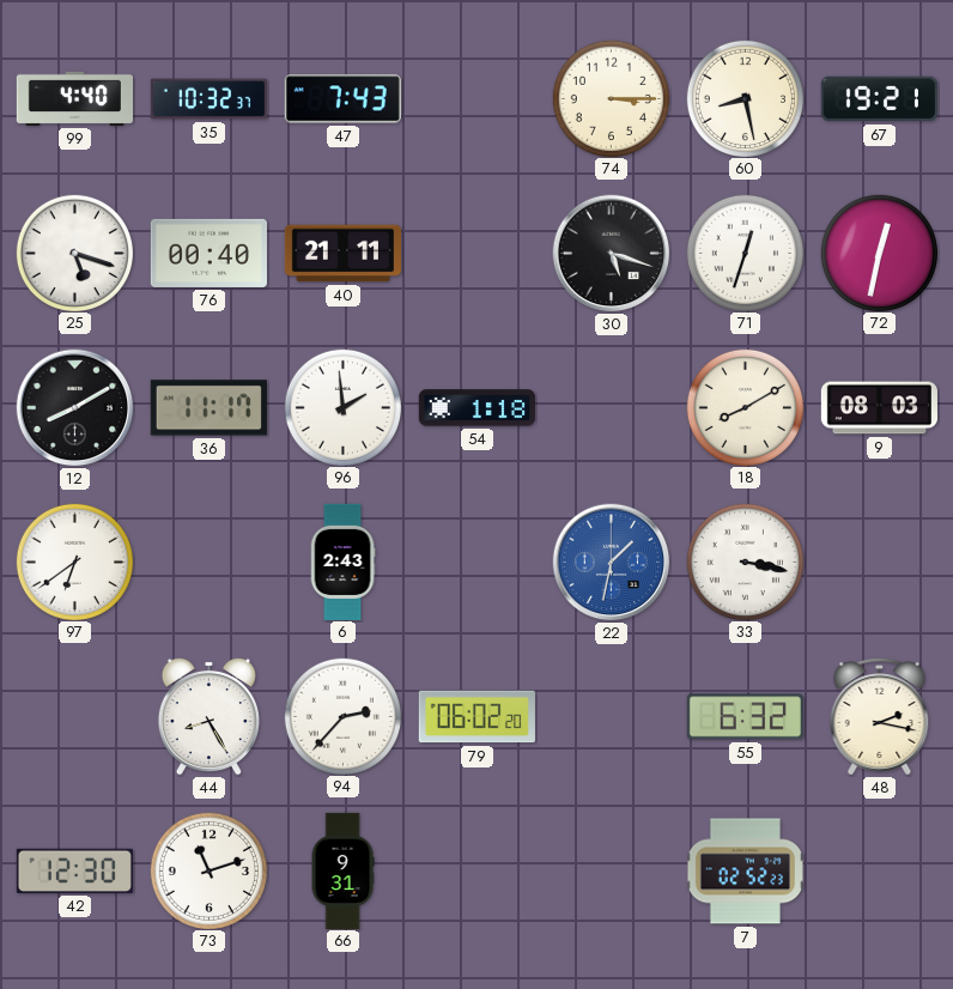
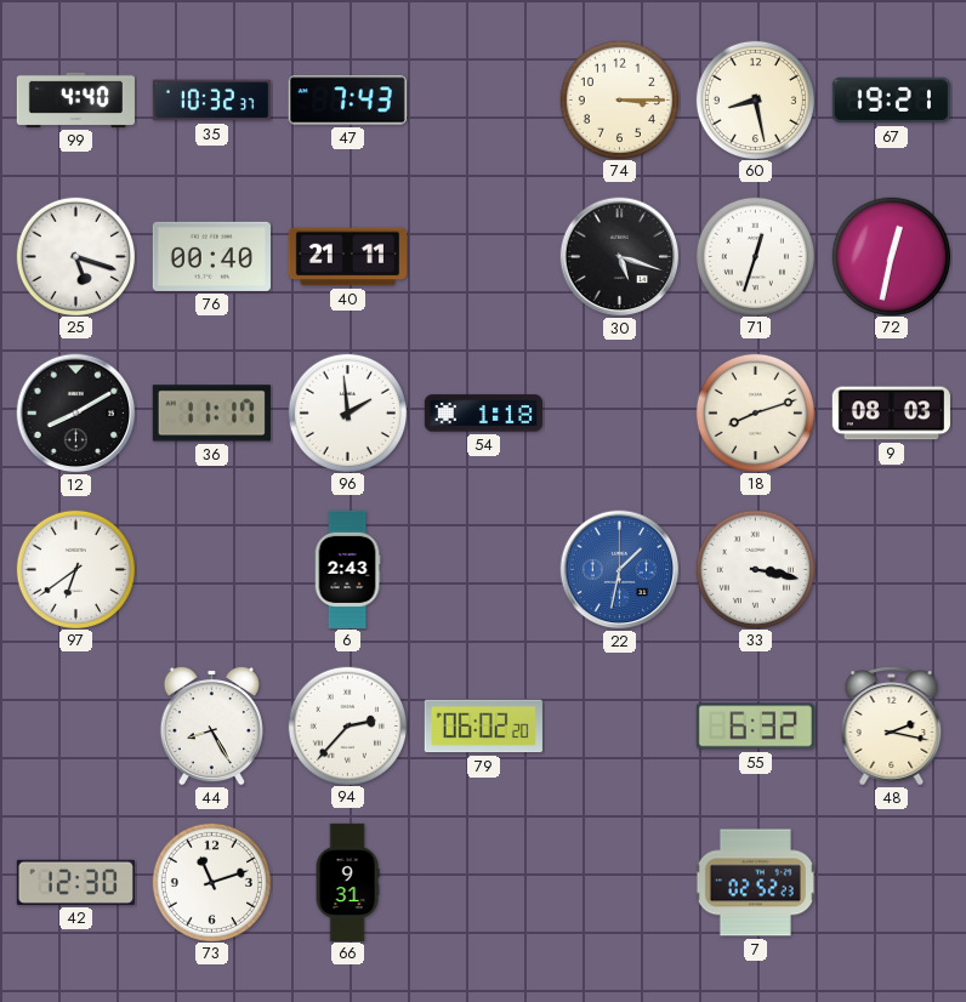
18: 8:10 -> 8:12
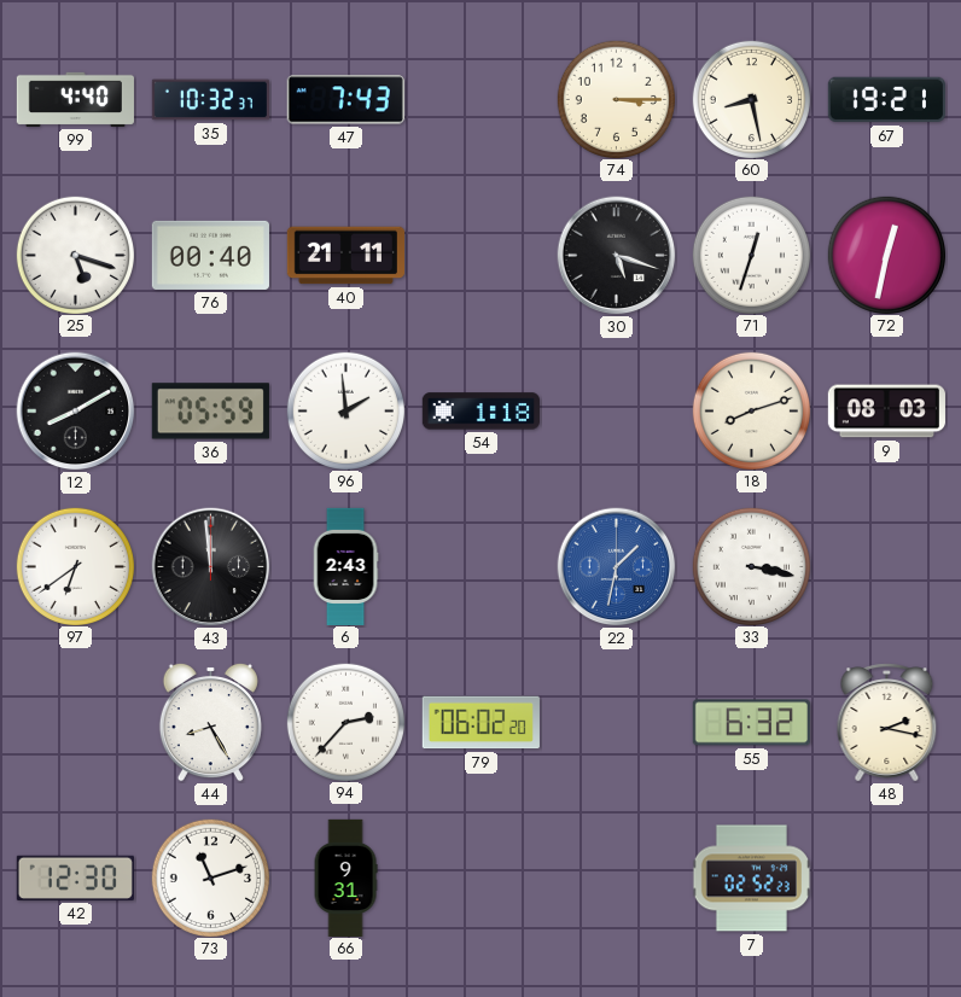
36: 11:17 -> 05:59
43: none -> 11:59
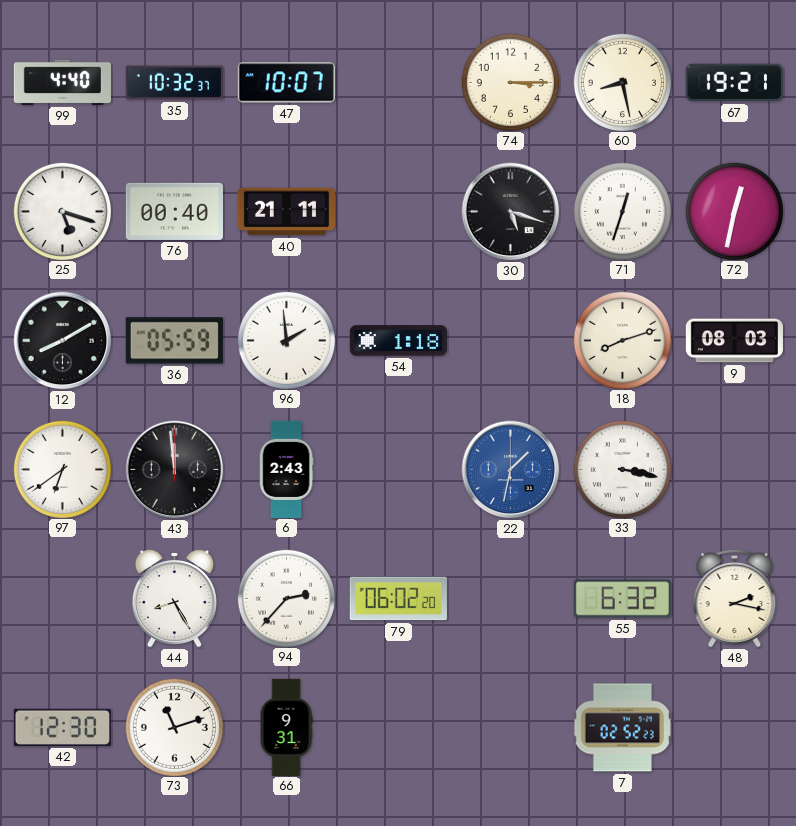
47: 7:43 -> 10:07
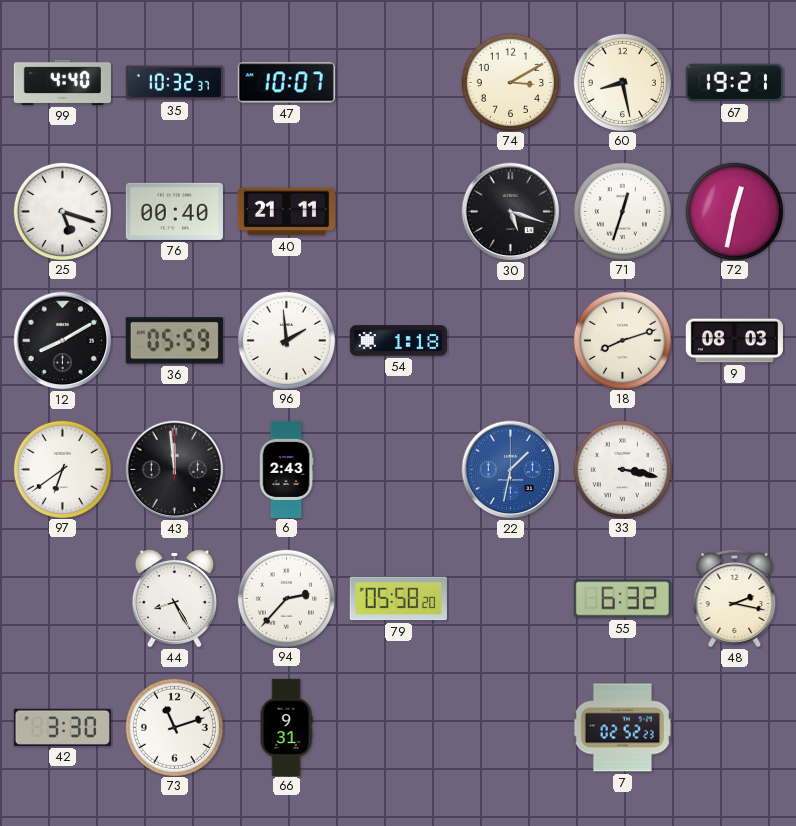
74: 3:15 -> 3:10
79: 06:02 -> 05:58
42: 12:30 -> 3:30
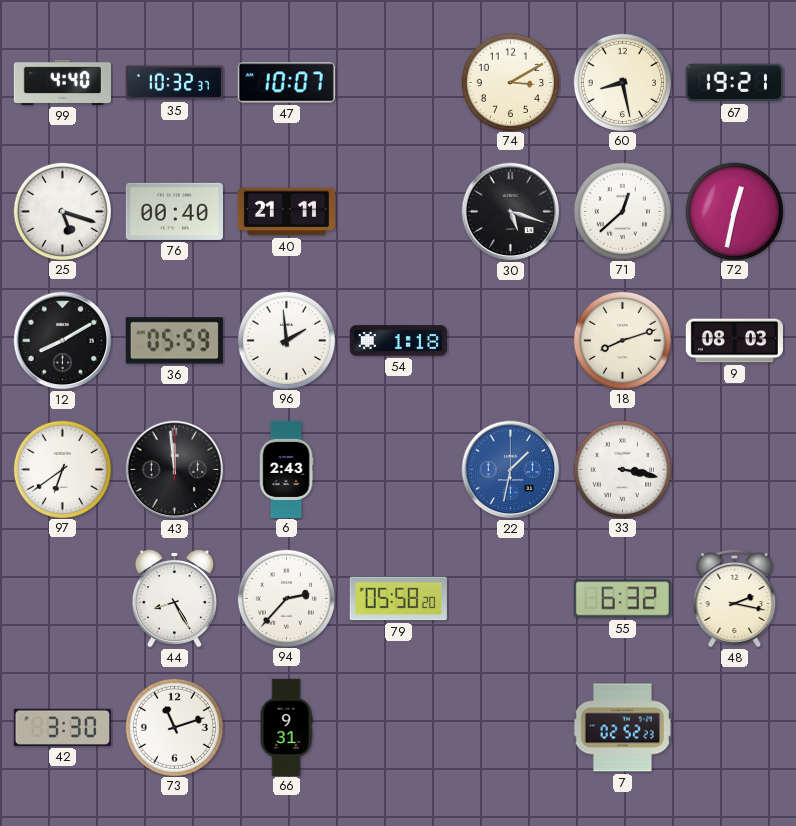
71: 12:33 -> 12:38
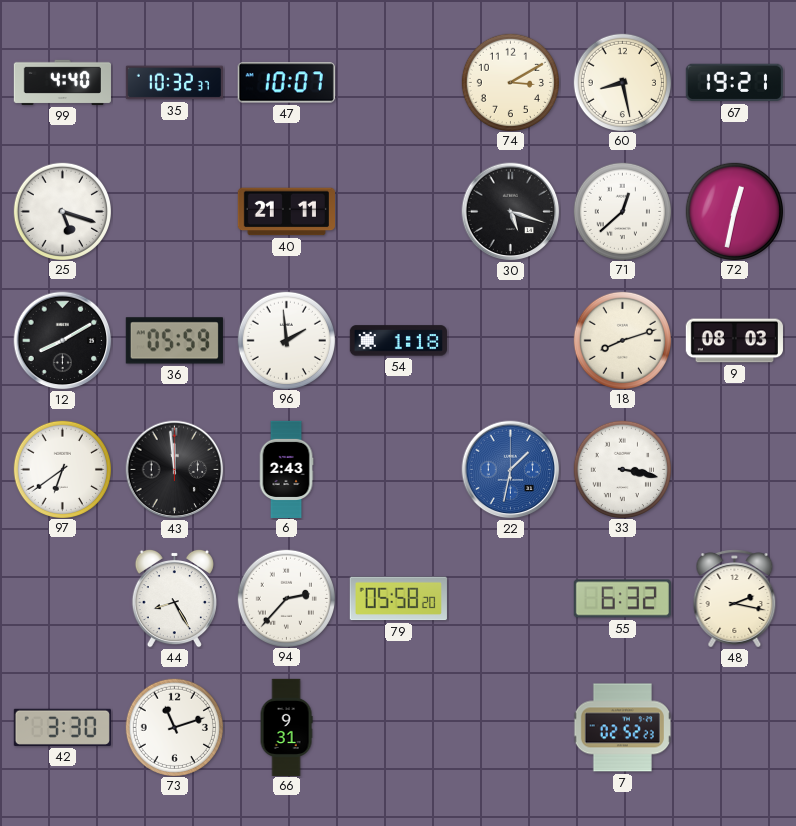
76: 00:40 -> none
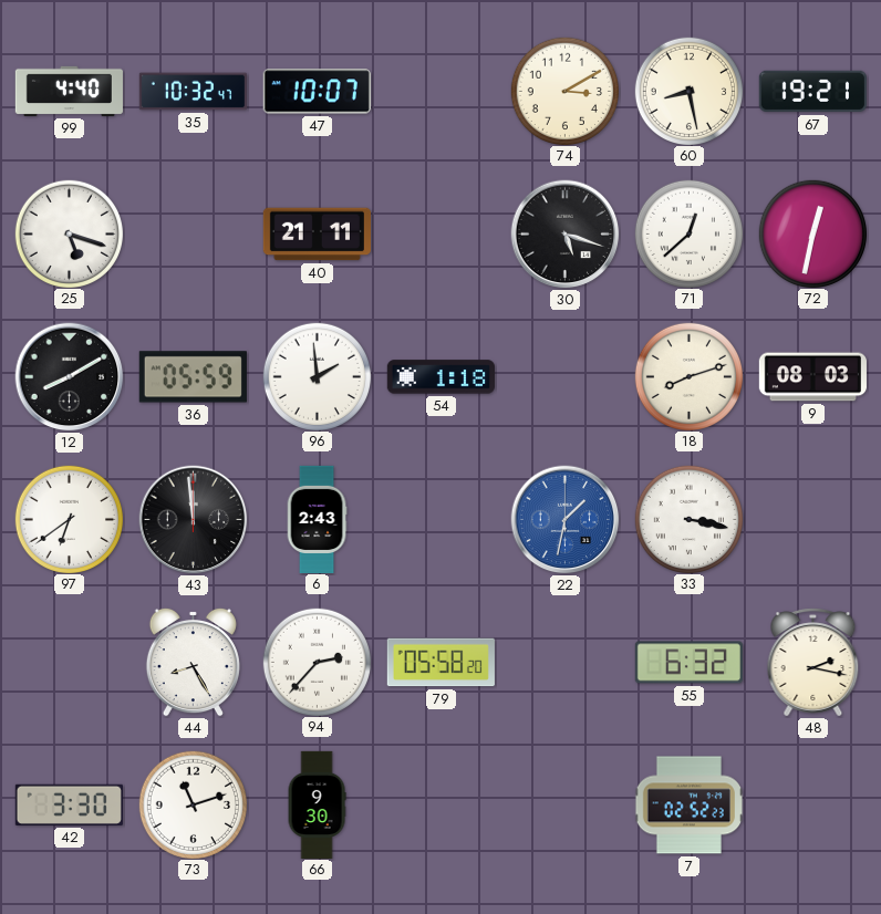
35: 10:32:37 -> 10:32:47
66: 9:31 -> 9:30
